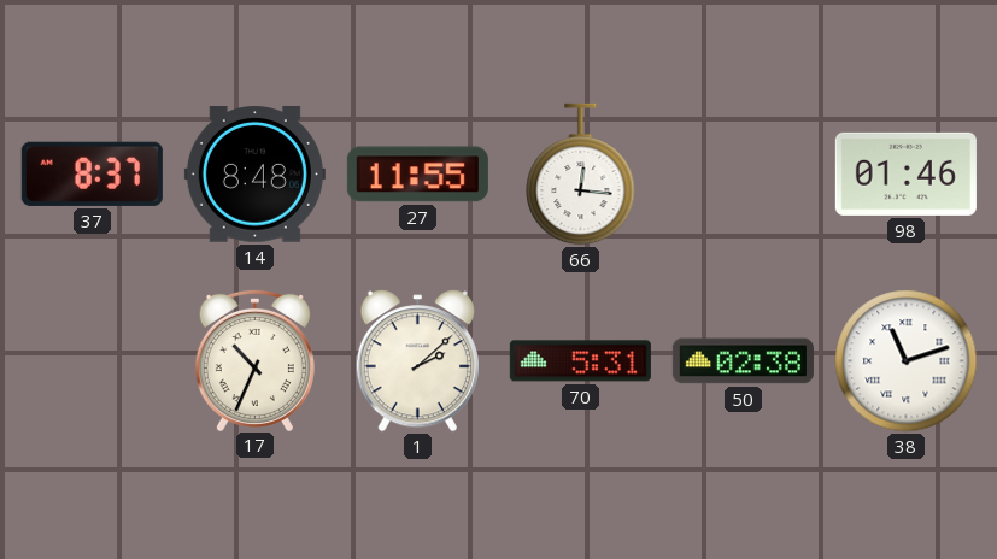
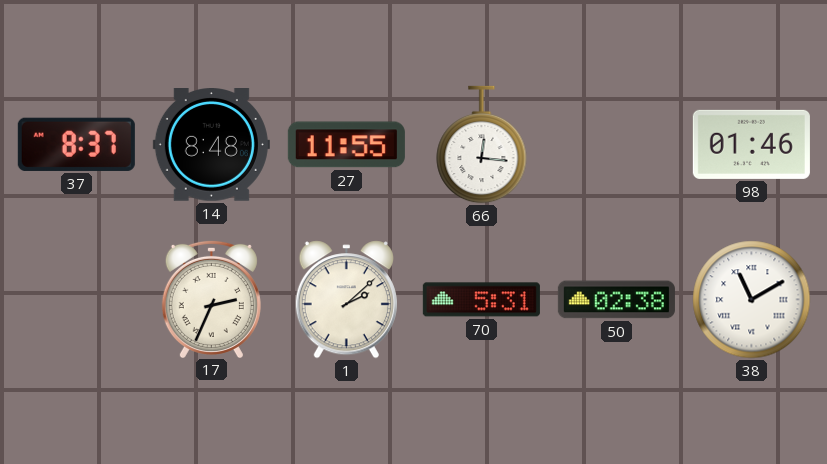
17: 10:34 -> 2:34
38: 11:12 -> 11:10
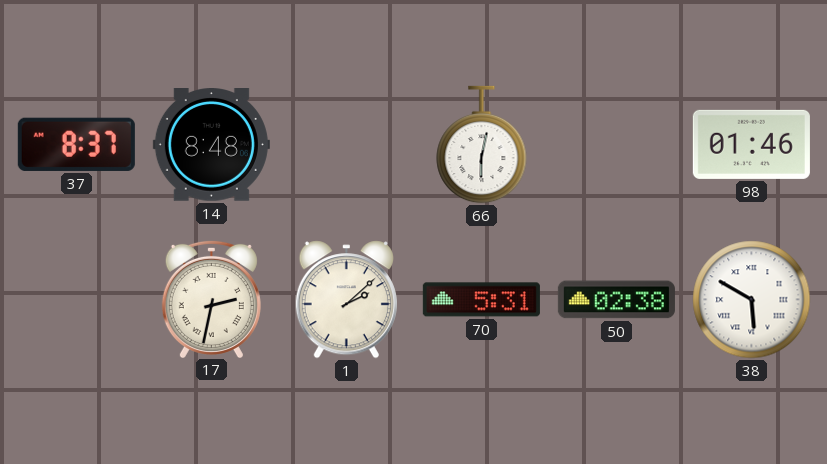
27: 11:55 -> none
66: 12:16 -> 6:02
17: 2:34 -> 2:32
38: 11:10 -> 5:50
